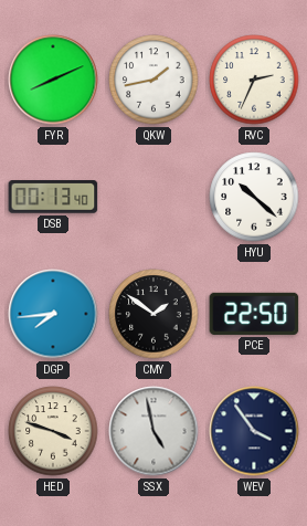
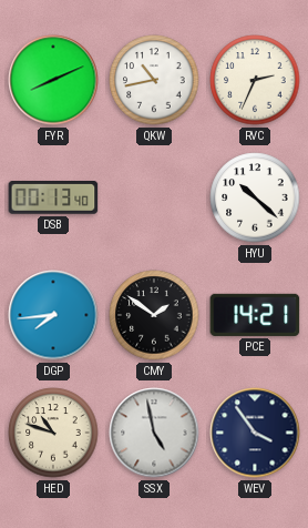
QKW: 1:43 -> 10:43
PCE: 22:50 -> 14:21
HED: 3:48 -> 10:48
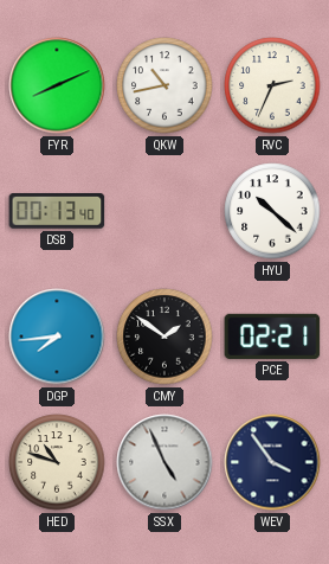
PCE: 14:21 -> 02:21
SSX: 4:58 -> 4:56
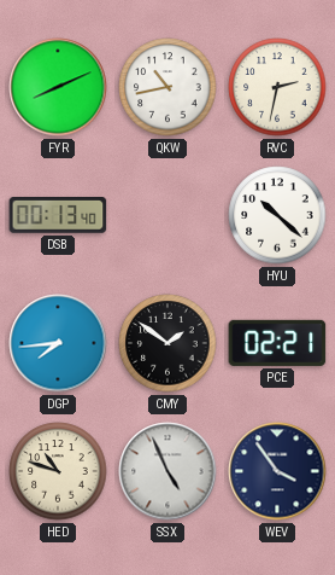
RVC: 2:34 -> 2:32
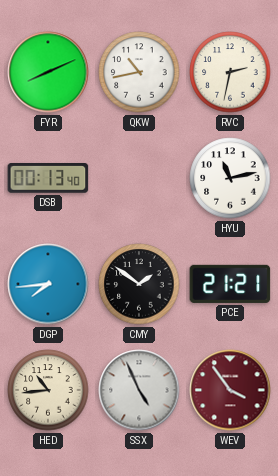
HYU: 10:22 -> 11:13
PCE: 02:21 -> 21:21
HED: 10:48 -> 10:44
WEV dial: navy -> burgundy
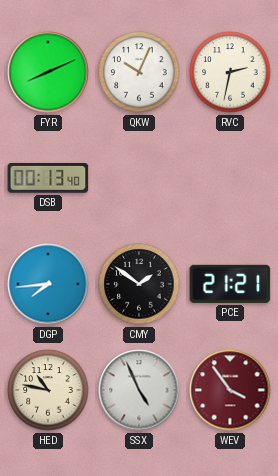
QKW: 10:43 -> 10:04
HYU: 11:13 -> none
HED: 10:44 -> 10:47
